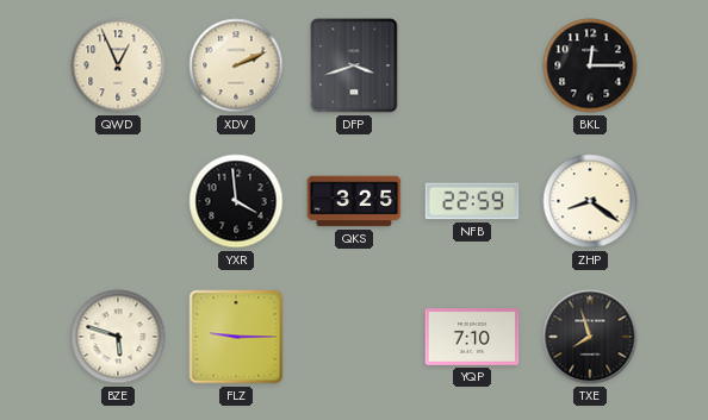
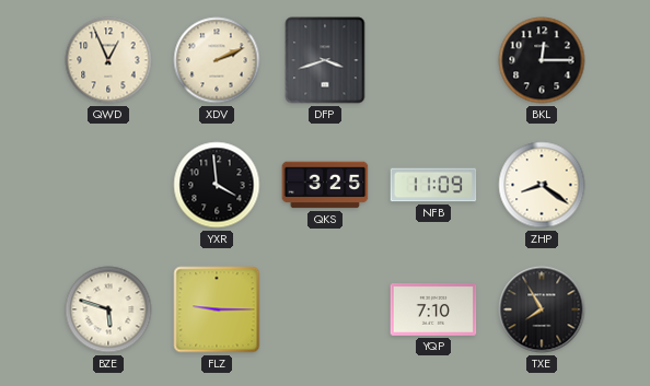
NFB: 22:59 -> 11:09
TXE: 7:57 -> 7:55
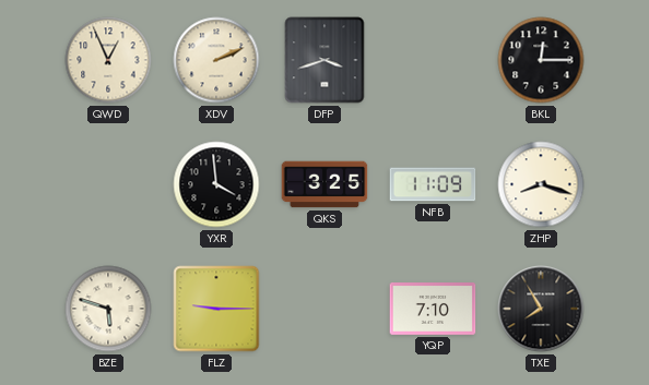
ZHP: 8:21 -> 8:18
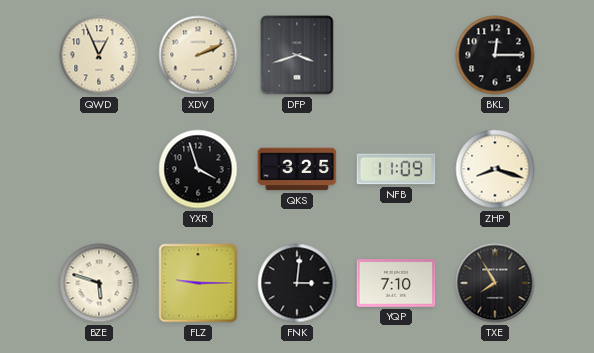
YXR: 3:59 -> 3:57
FNK: none -> 3:01
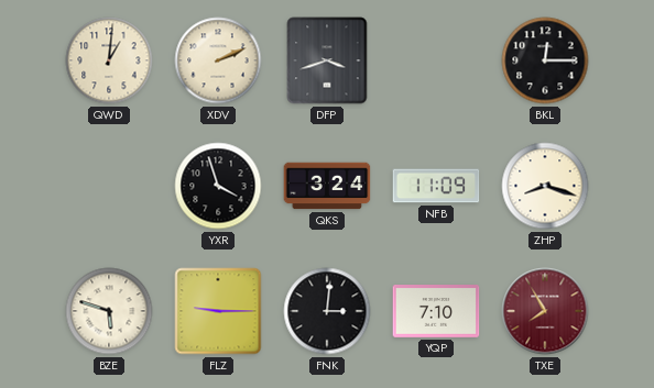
QWD: 12:56 -> 1:01
QKS: 3:25 -> 3:24
TXE dial: black -> burgundy
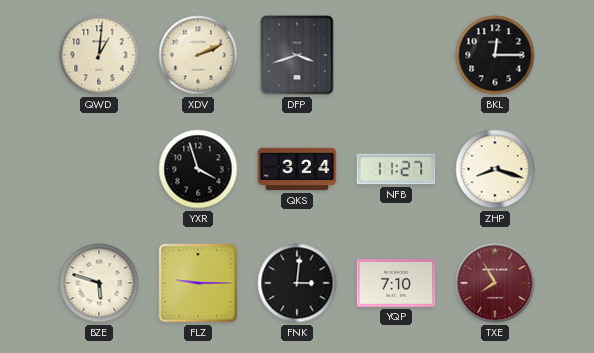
NFB: 11:09 -> 11:27
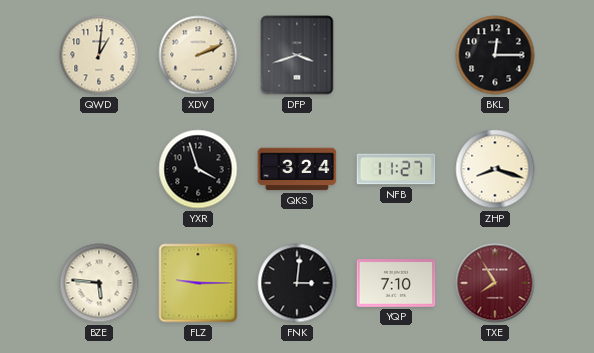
BZE: 5:48 -> 5:46
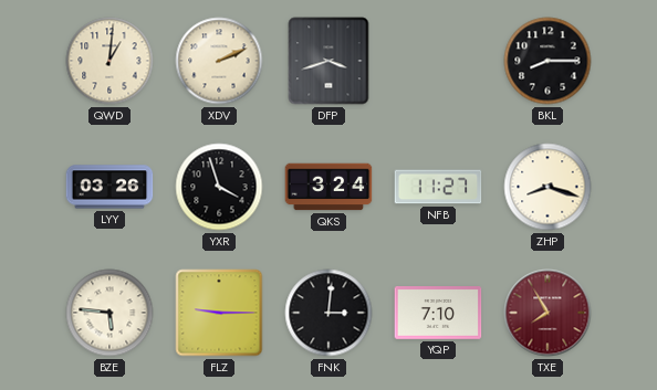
BKL: 12:15 -> 8:15
LYY: none -> 03:26
